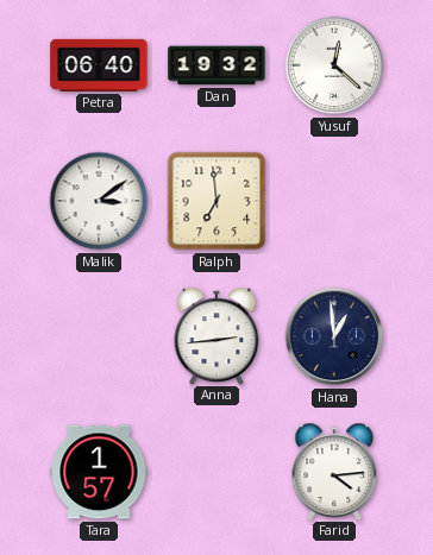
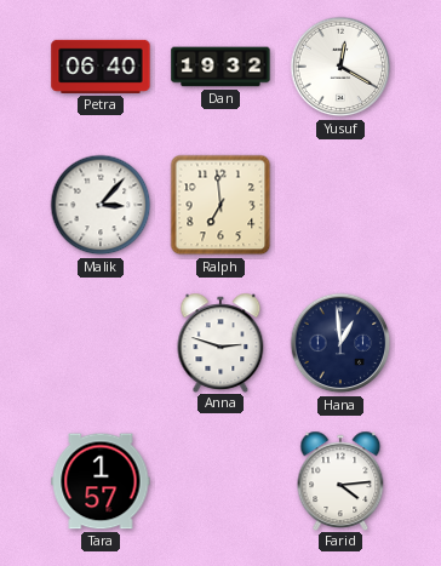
Yusuf: 12:22 -> 12:20
Malik: 3:09 -> 3:07
Anna: 2:44 -> 2:48
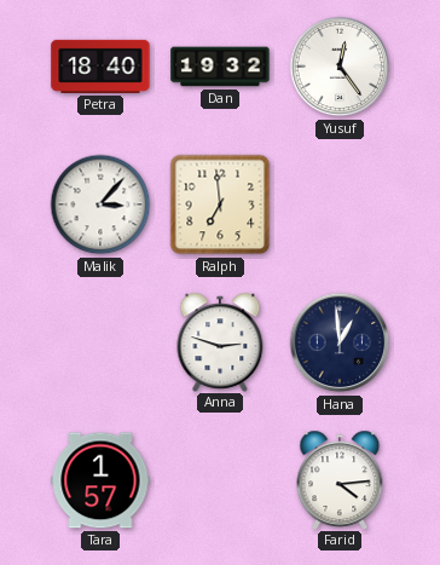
Petra: 06:40 -> 18:40
Yusuf: 12:20 -> 12:24
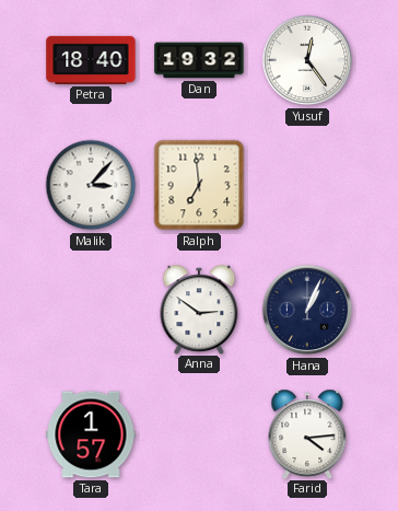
Anna: 2:48 -> 2:51
Hana: 12:59 -> 1:04
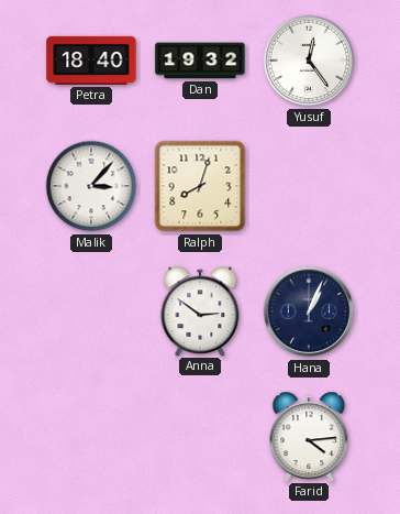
Ralph: 6:59 -> 8:03
Tara: 1:57 -> none
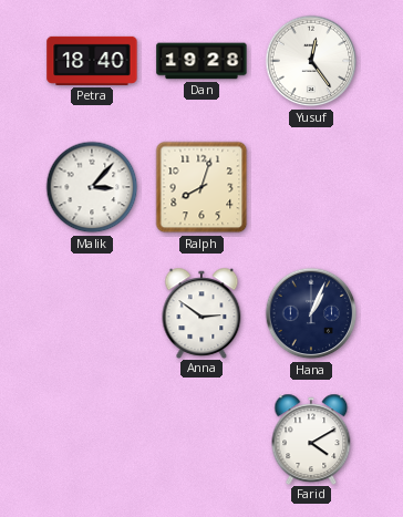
Dan: 19:32 -> 19:28
Farid: 4:14 -> 4:10
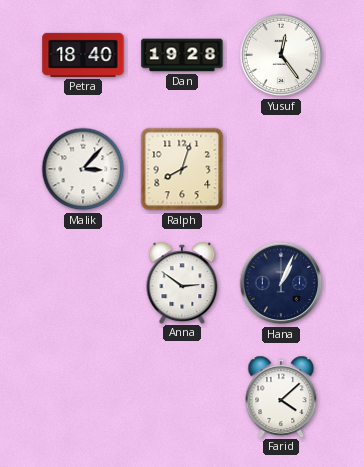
Farid: 4:10 -> 4:08
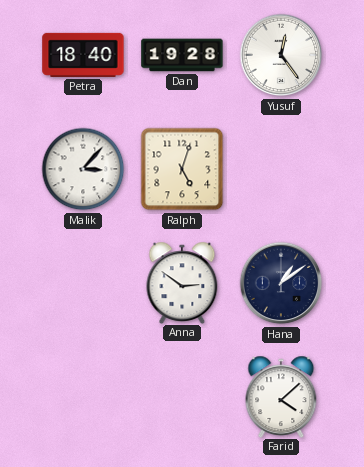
Ralph: 8:03 -> 5:03
Hana: 1:04 -> 1:09
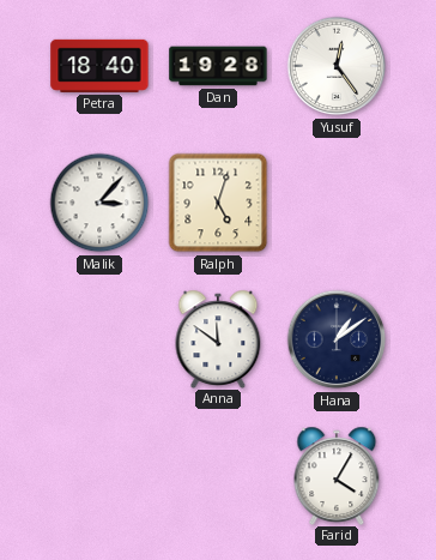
Anna: 2:51 -> 11:51
Farid: 4:08 -> 4:05
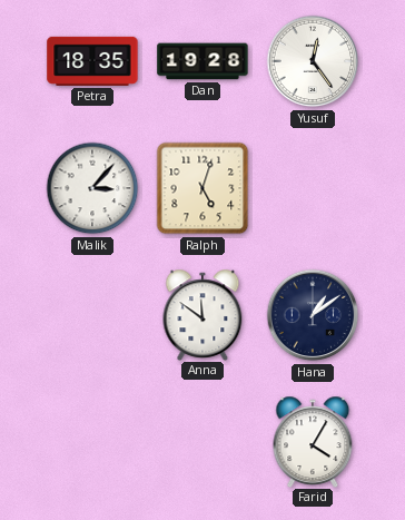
Petra: 18:40 -> 18:35
